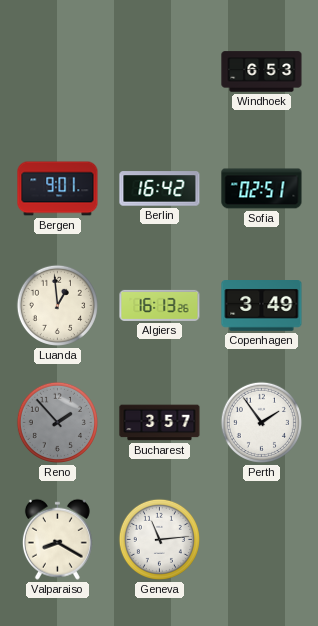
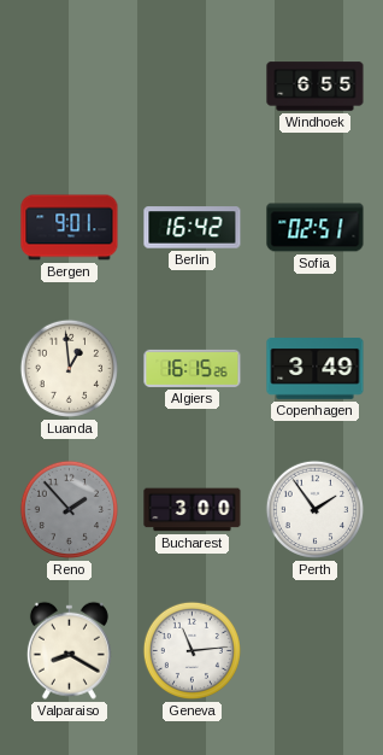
Windhoek: 6:53 -> 6:55
Algiers: 16:13 -> 16:15
Bucharest: 3:57 -> 3:00
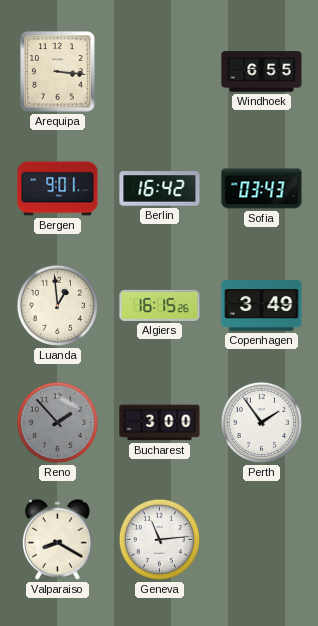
Arequipa: none -> 3:16
Sofia: 02:51 -> 03:43
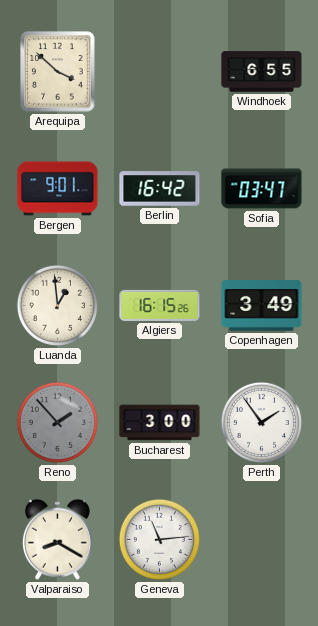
Arequipa: 3:16 -> 3:52
Sofia: 03:43 -> 03:47
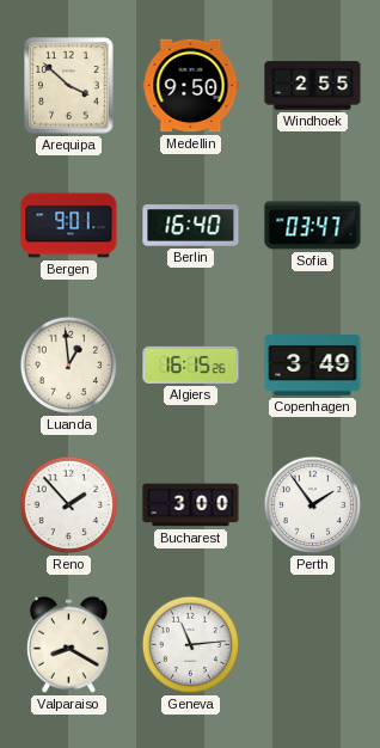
Medellin: none -> 9:50
Windhoek: 6:55 -> 2:55
Berlin: 16:42 -> 16:40
Reno dial: grey -> white
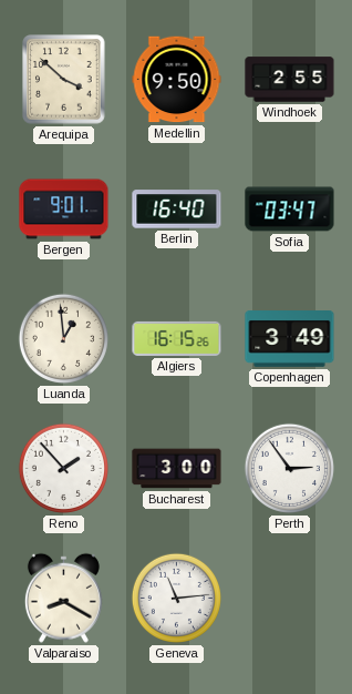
Perth: 1:54 -> 2:54
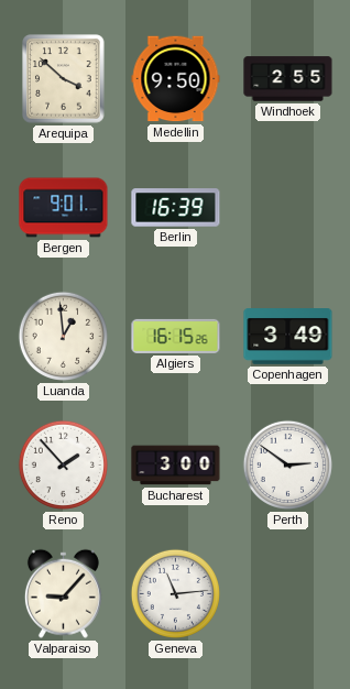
Berlin: 16:40 -> 16:39
Sofia: 03:47 -> none
Perth: 2:54 -> 2:51
Valparaiso: 8:20 -> 9:07
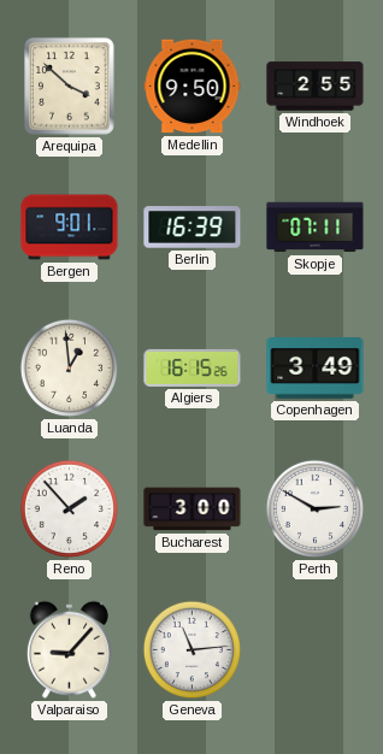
Skopje: none -> 07:11
Perth: 2:51 -> 2:50
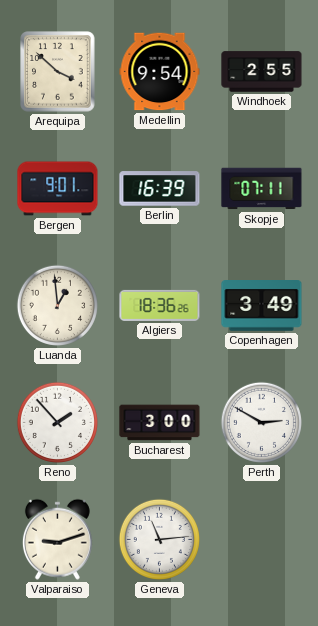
Medellin: 9:50 -> 9:54
Algiers: 16:15 -> 18:36
Valparaiso: 9:07 -> 9:12
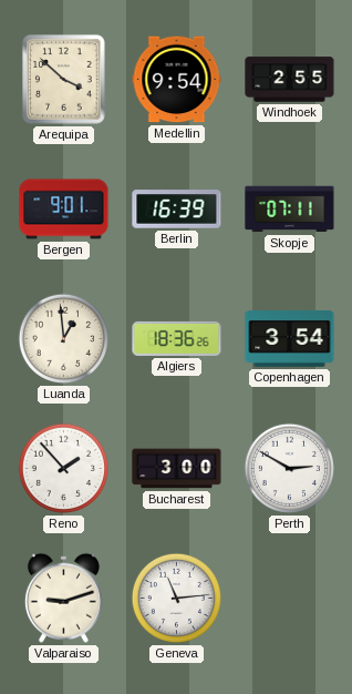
Copenhagen: 3:49 -> 3:54
